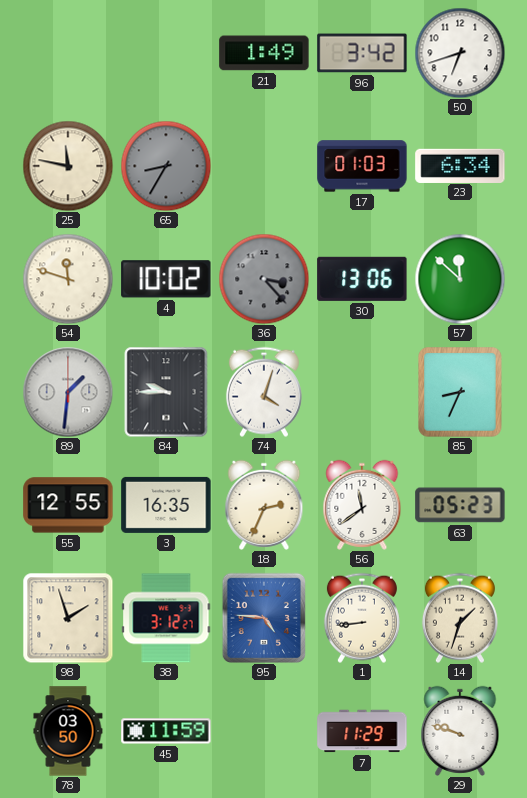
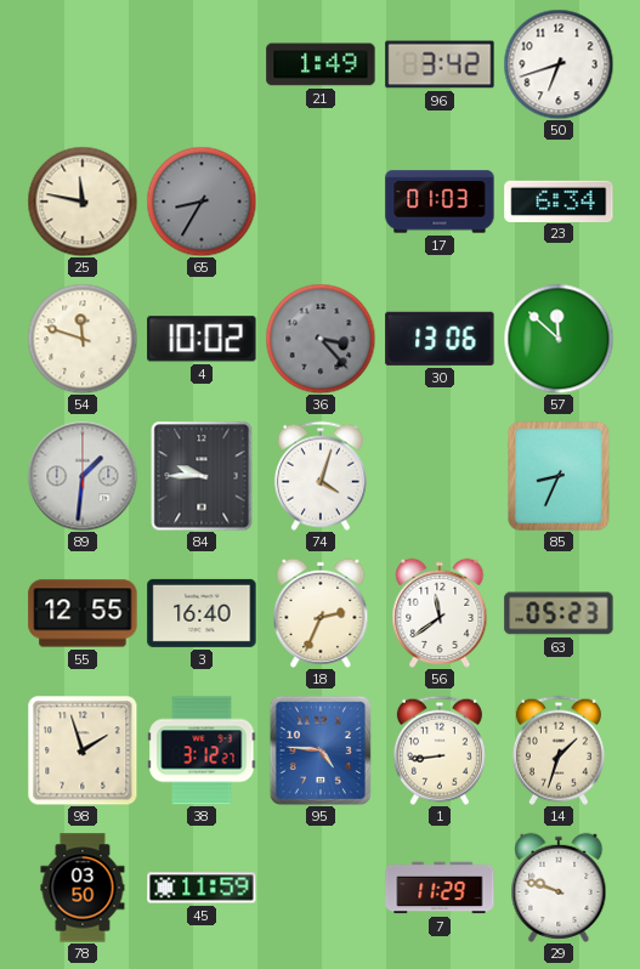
3: 16:35 -> 16:40
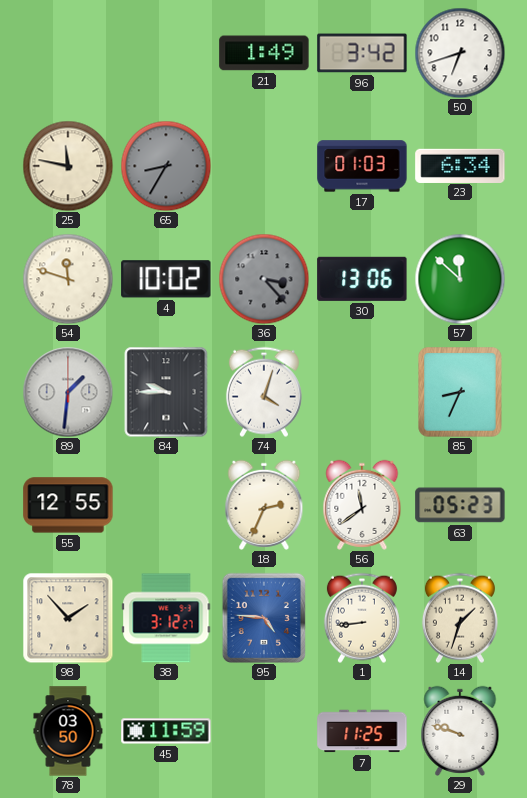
3: 16:40 -> none
98: 1:57 -> 1:53
7: 11:29 -> 11:25
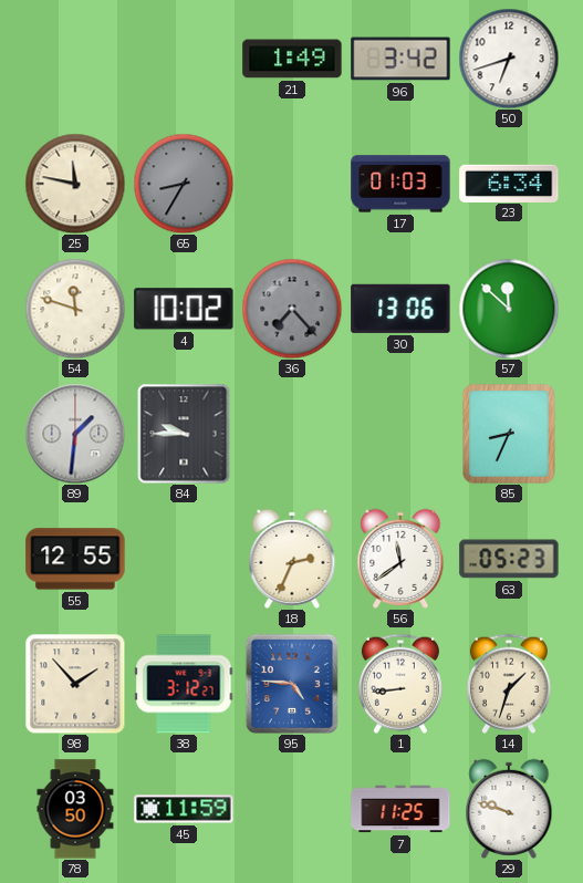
36: 3:23 -> 7:23
74: 4:03 -> none
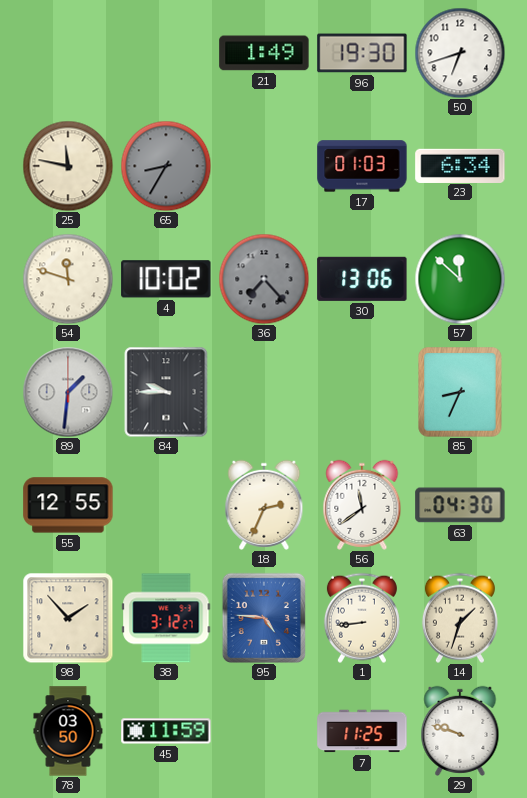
96: 3:42 -> 19:30
63: 05:23 -> 04:30
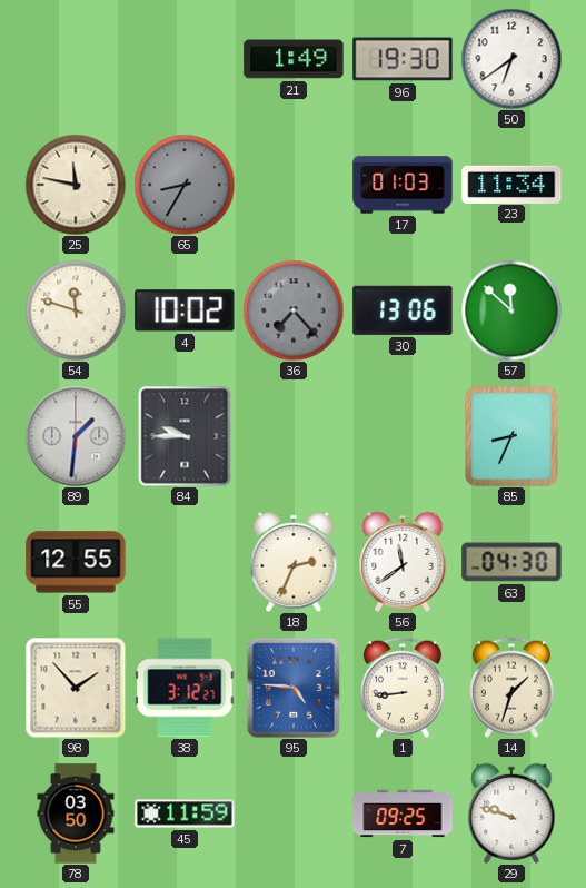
50: 6:42 -> 6:39
23: 6:34 -> 11:34
7: 11:25 -> 09:25
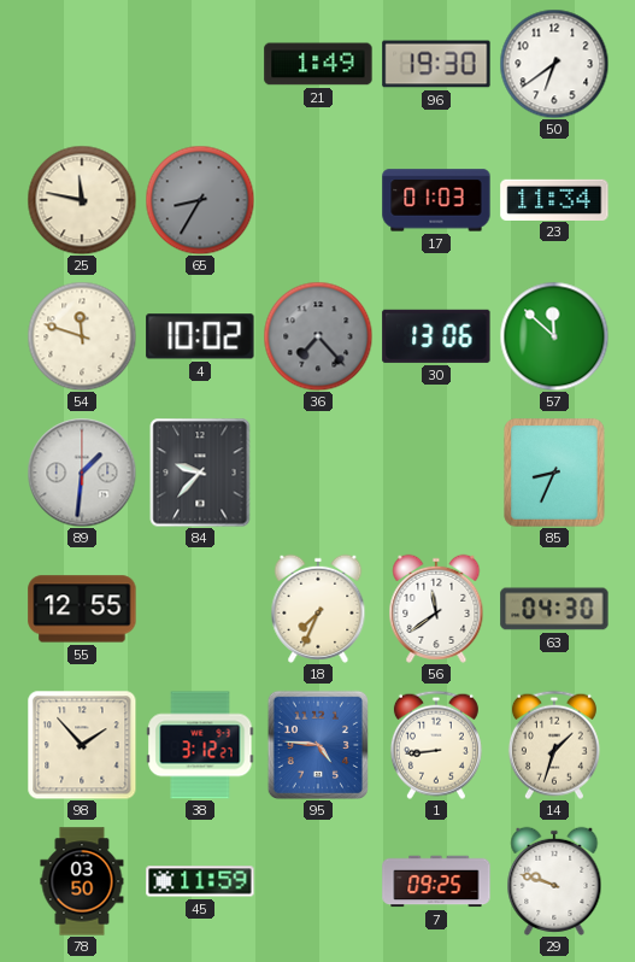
84: 9:45 -> 9:37
18: 2:34 -> 7:34
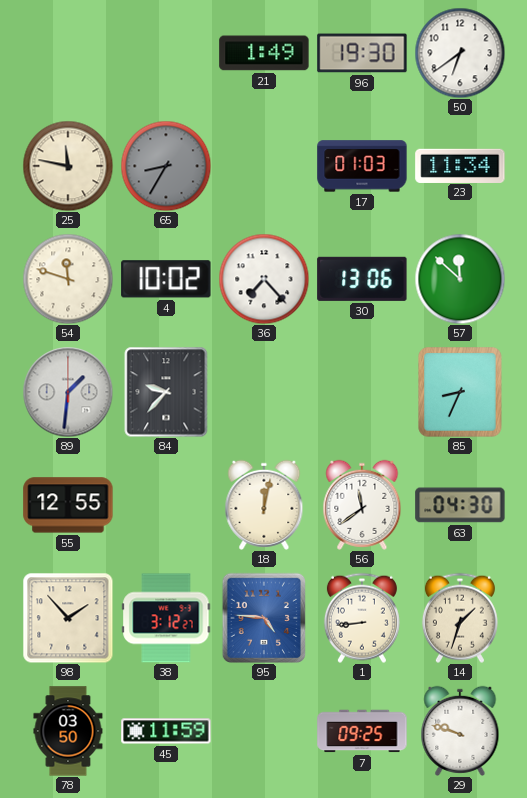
36 dial: grey -> white
18: 7:34 -> 12:02
